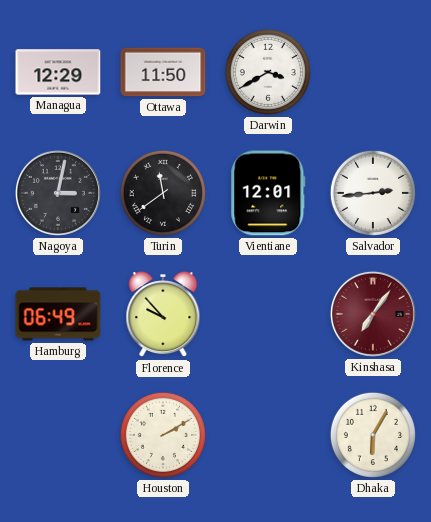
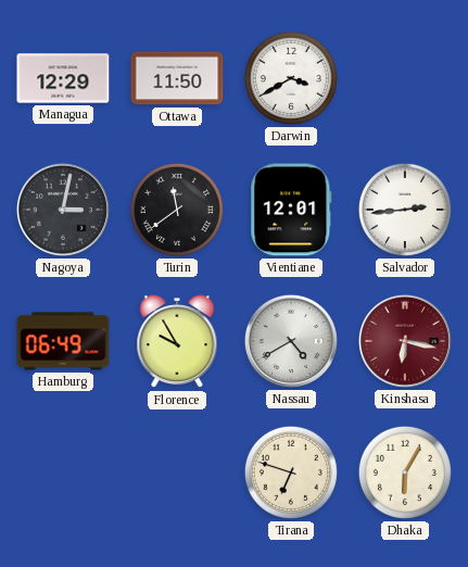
Florence: 9:53 -> 9:55
Nassau: none -> 4:40
Kinshasa: 7:06 -> 6:17
Houston: 2:10 -> none
Tirana: none -> 6:48
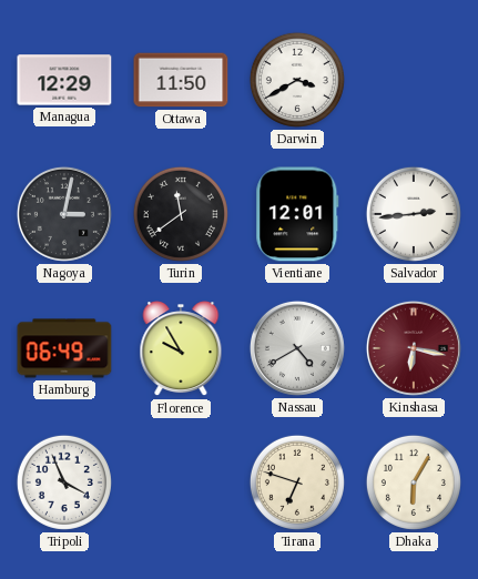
Tripoli: none -> 3:56
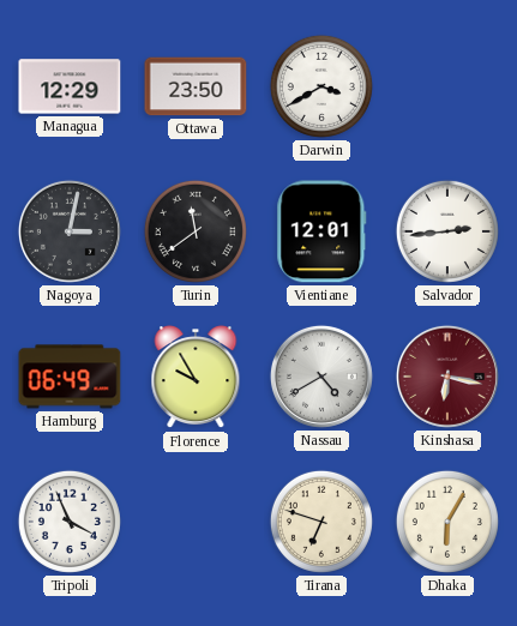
Ottawa: 11:50 -> 23:50
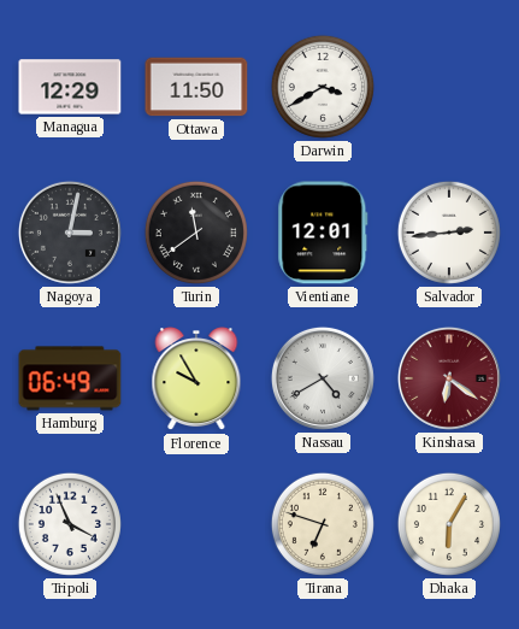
Ottawa: 23:50 -> 11:50
Kinshasa: 6:17 -> 6:21
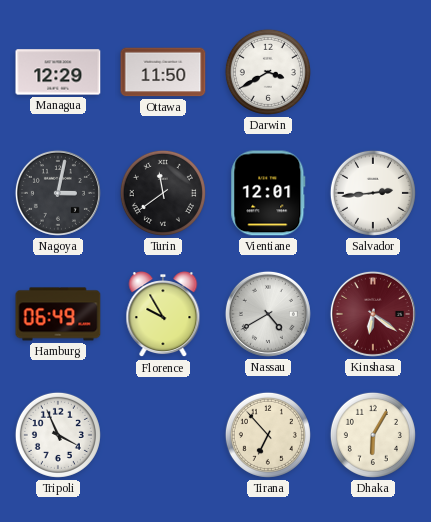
Tirana: 6:48 -> 6:53
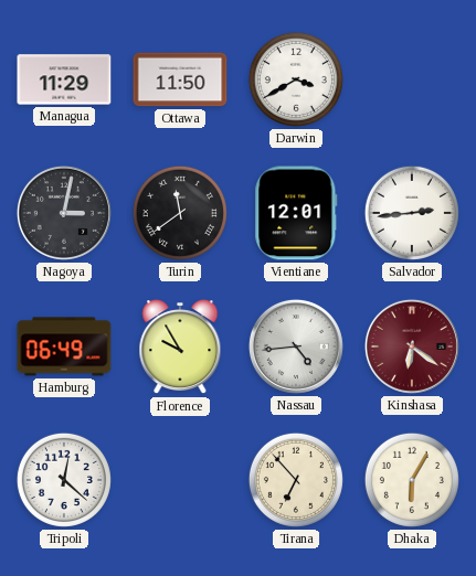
Managua: 12:29 -> 11:29
Nassau: 4:40 -> 4:44
Tripoli: 3:56 -> 12:22
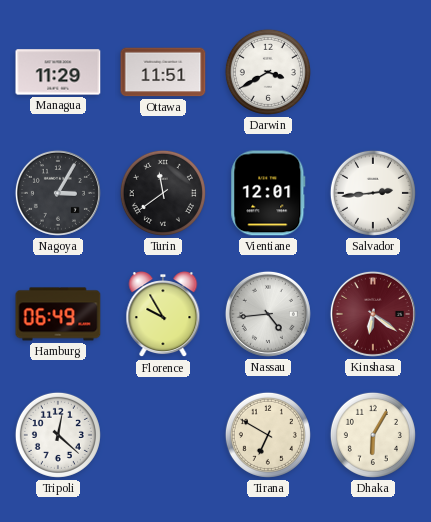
Ottawa: 11:50 -> 11:51
Nagoya: 3:02 -> 3:05
Tirana: 6:53 -> 6:50
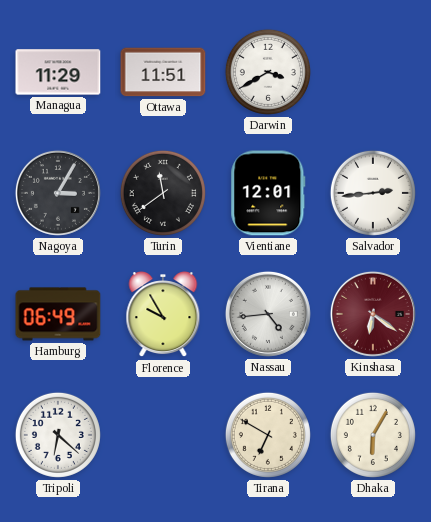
Tripoli: 12:22 -> 6:22
